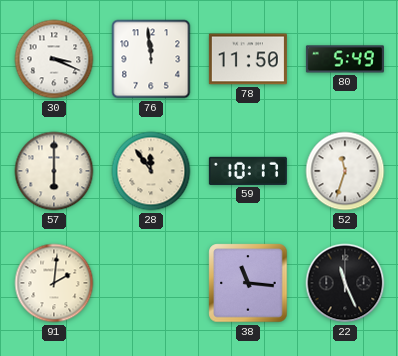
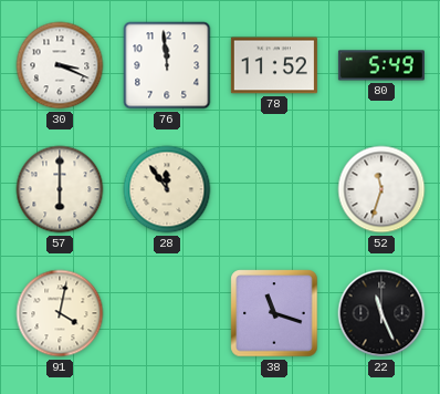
78: 11:50 -> 11:52
59: 10:17 -> none
91: 2:01 -> 4:02
38: 11:16 -> 11:18
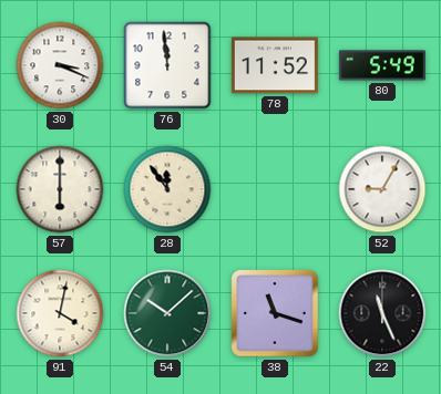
52: 11:33 -> 9:05
54: none -> 10:08
